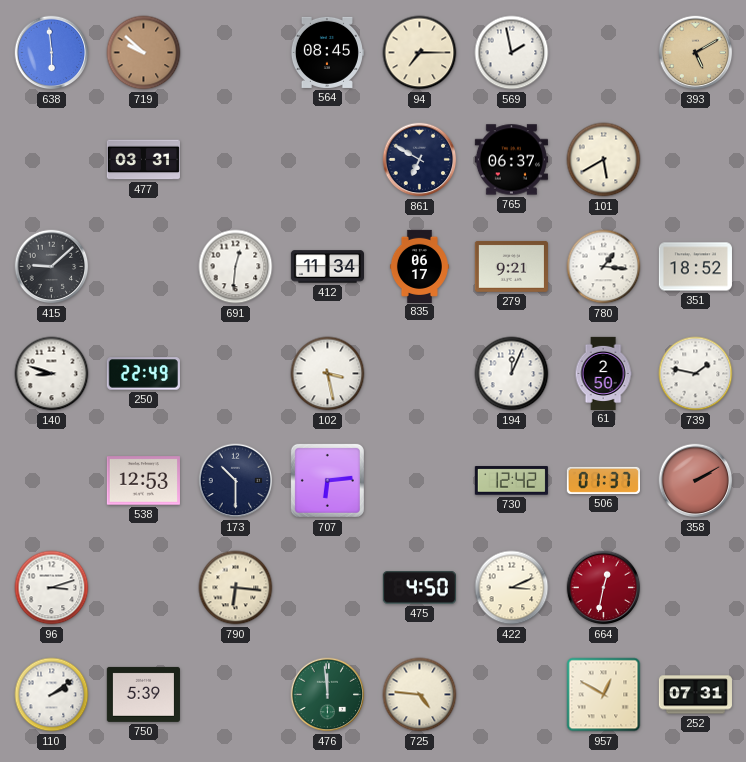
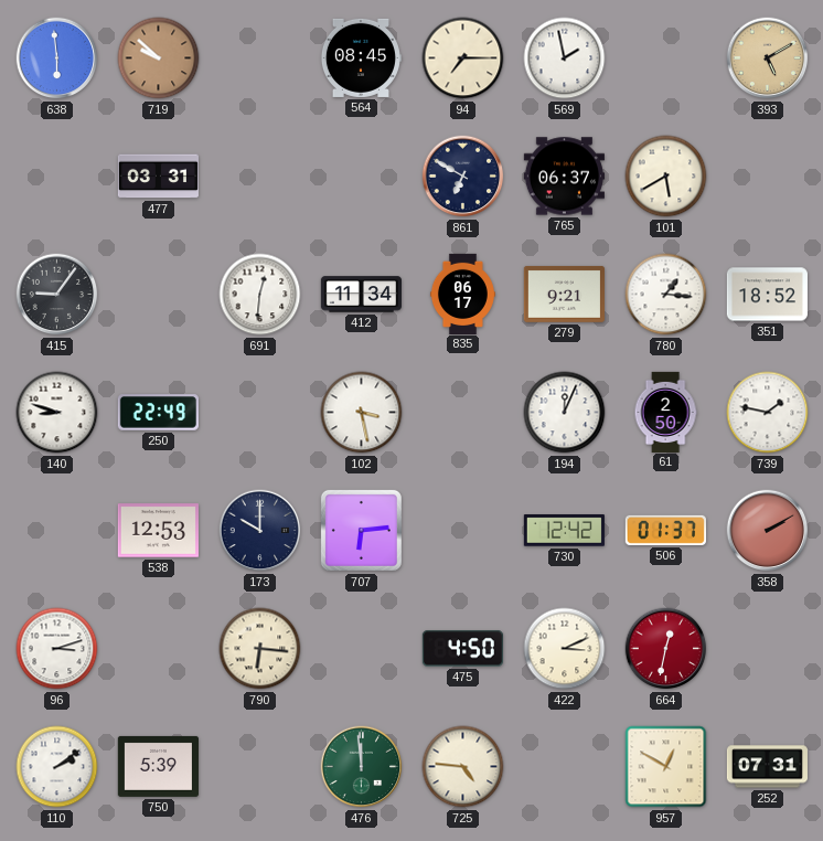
415: 9:08 -> 9:06
173: 10:30 -> 10:00
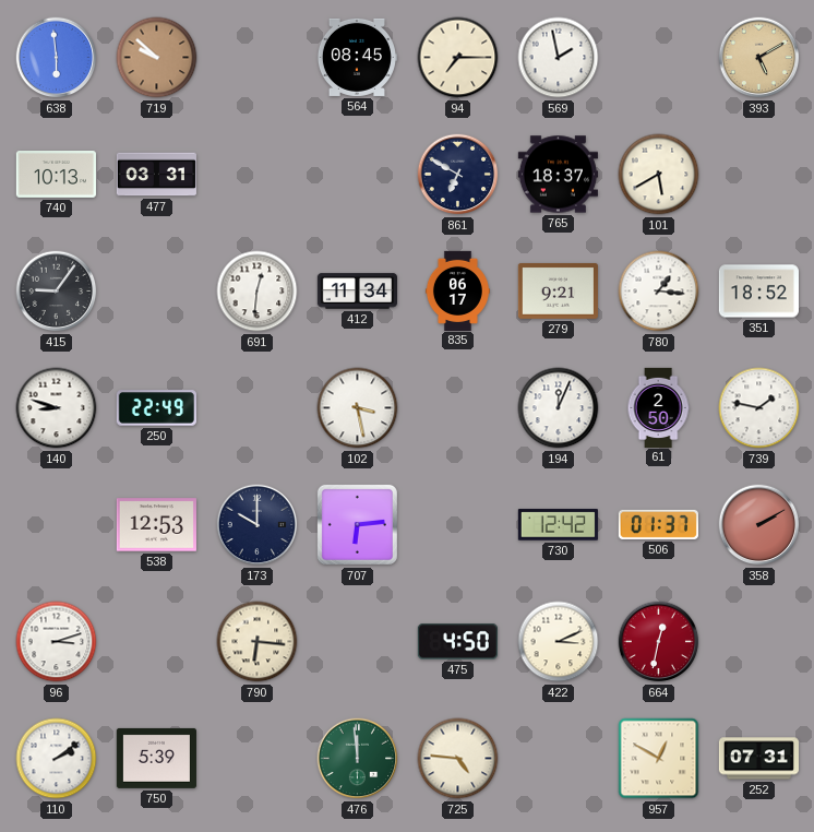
740: none -> 10:13
765: 06:37 -> 18:37
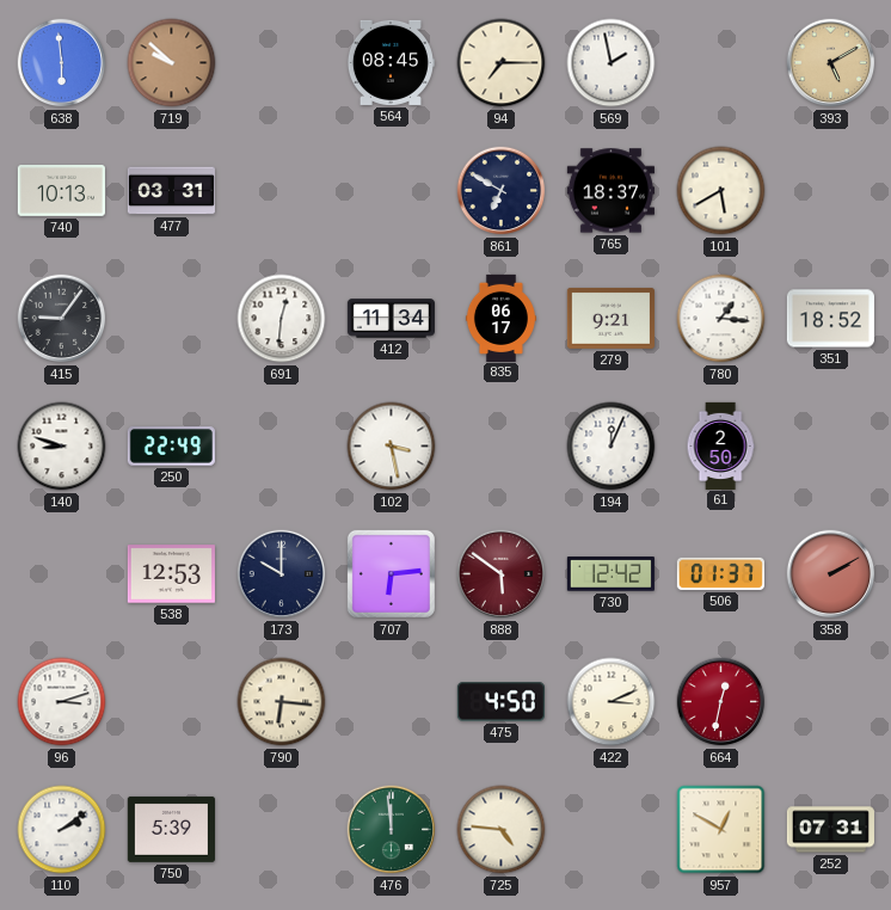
739: 1:47 -> none
888: none -> 5:51
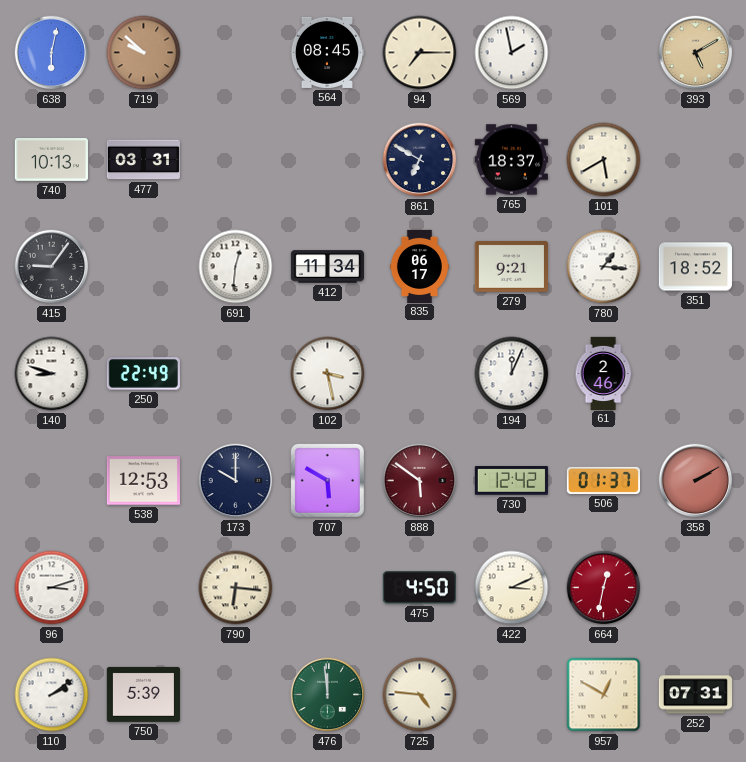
638: 5:59 -> 6:02
61: 2:50 -> 2:46
707: 6:14 -> 5:50
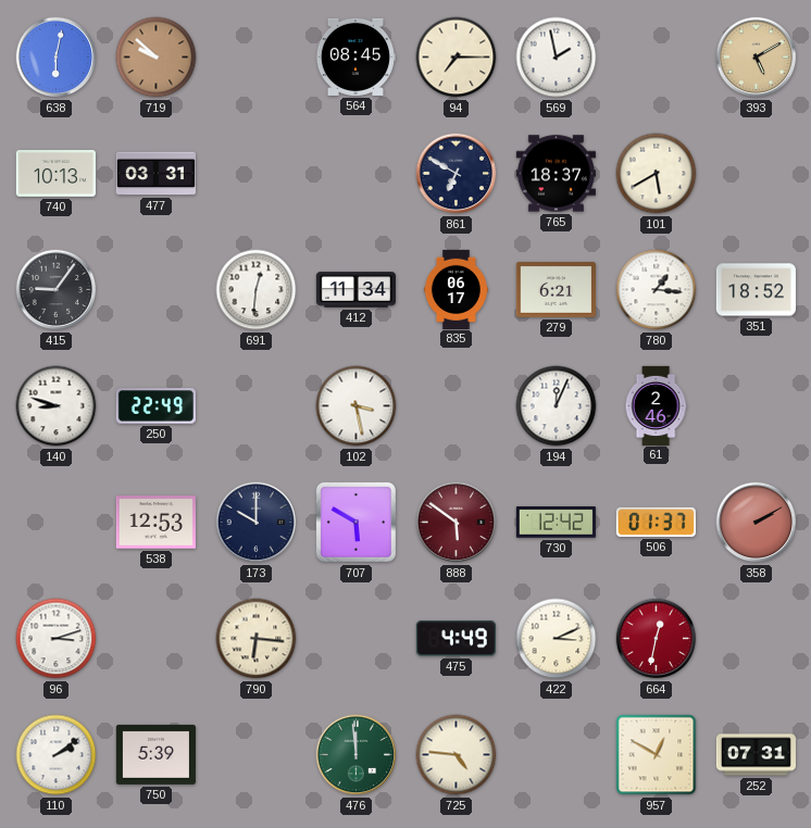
279: 9:21 -> 6:21
475: 4:50 -> 4:49
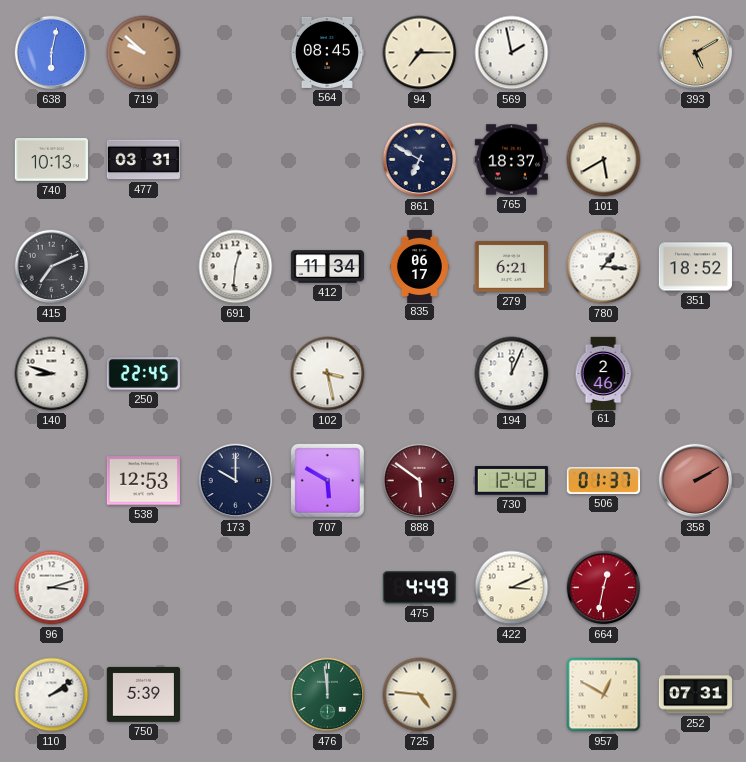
415: 9:06 -> 7:11
250: 22:49 -> 22:45
790: 6:16 -> none
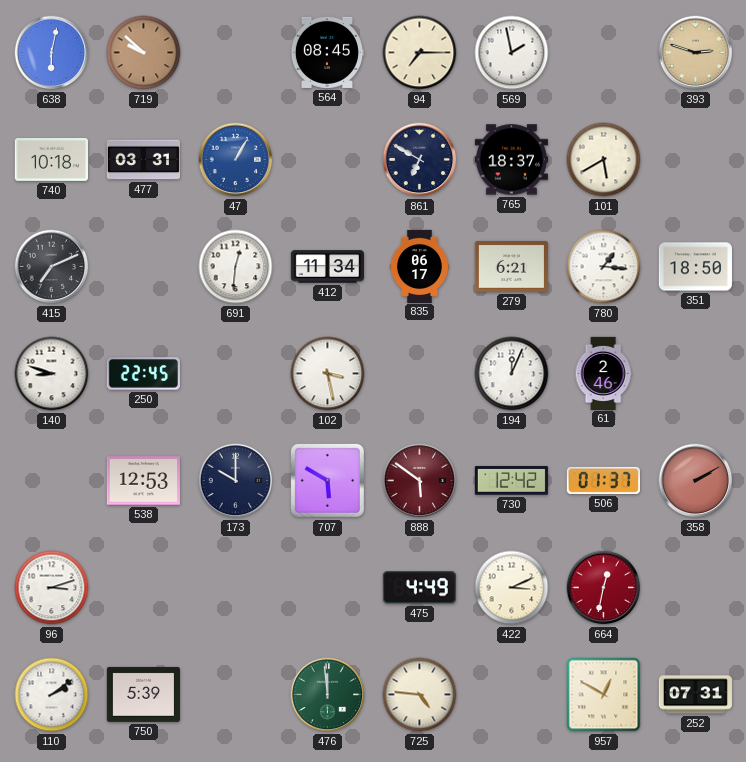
393: 5:10 -> 2:48
740: 10:13 -> 10:18
47: none -> 1:05
351: 18:52 -> 18:50
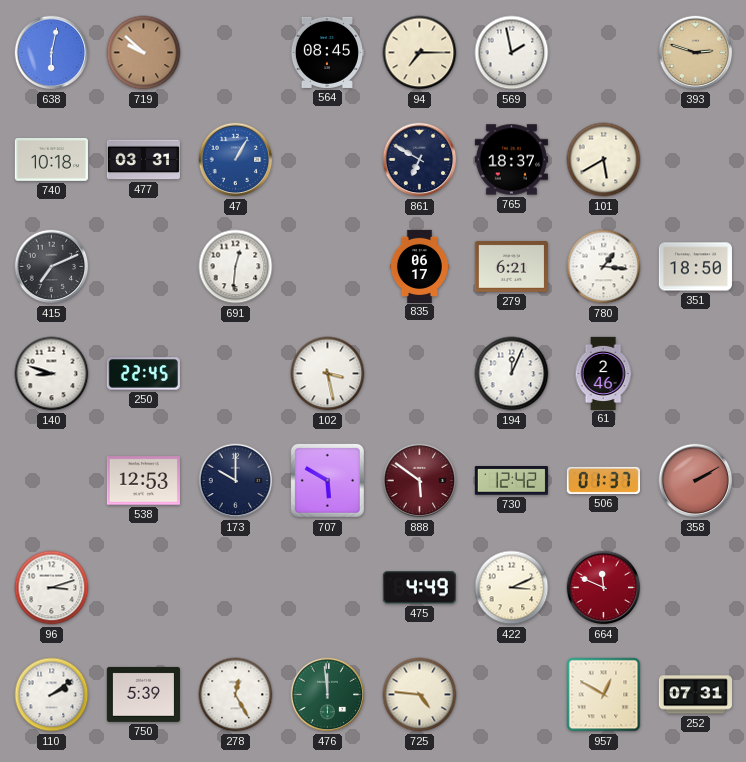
412: 11:34 -> none
664: 12:32 -> 11:49
278: none -> 12:25
